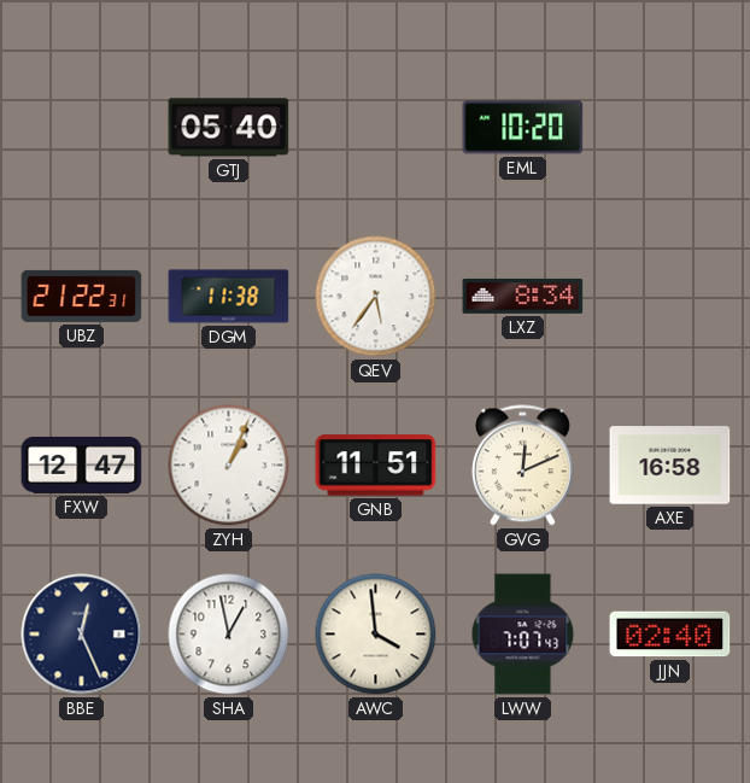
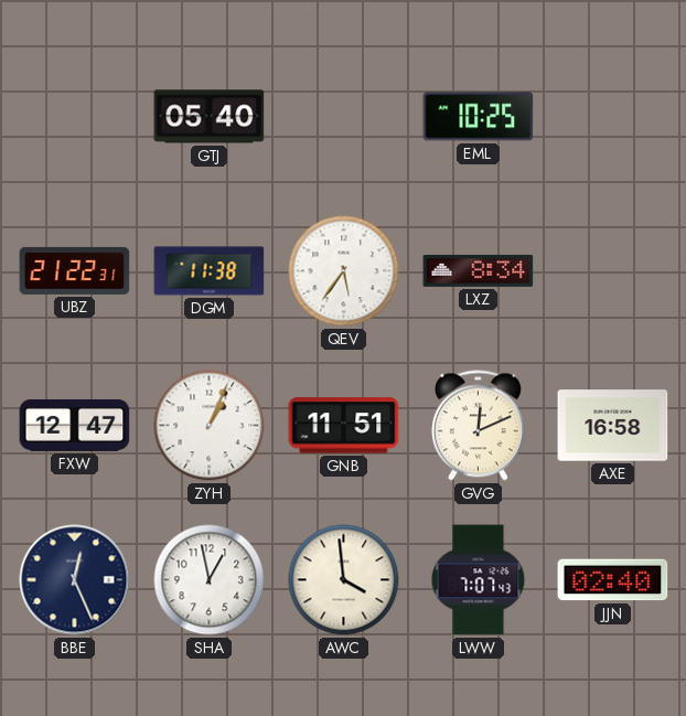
EML: 10:20 -> 10:25
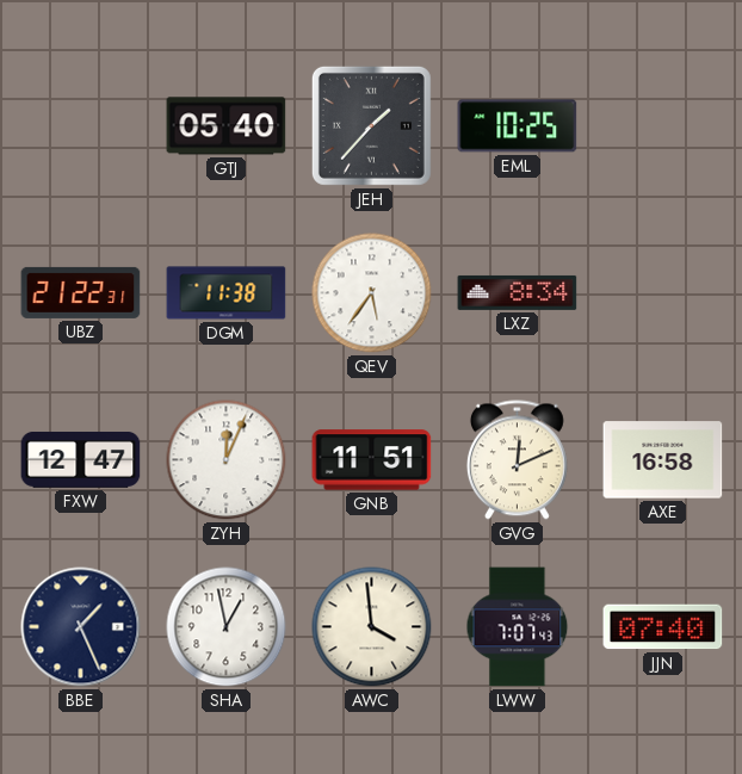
JEH: none -> 1:37
ZYH: 1:04 -> 12:04
BBE: 12:26 -> 1:26
JJN: 02:40 -> 07:40
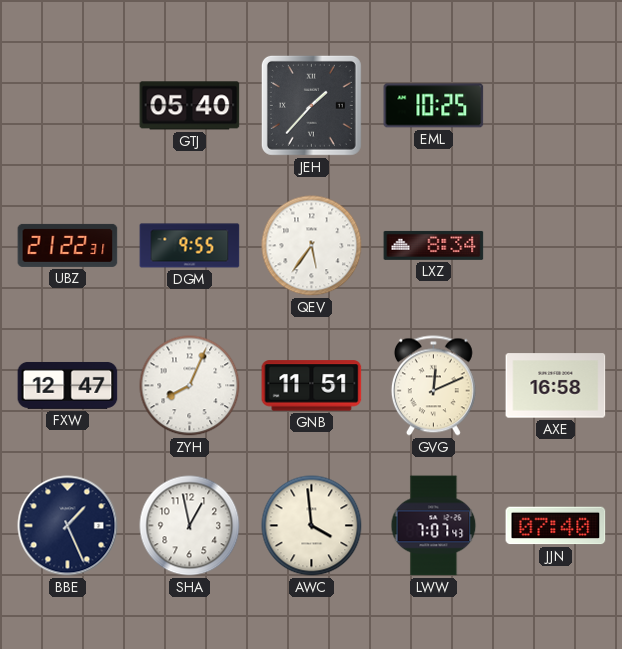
DGM: 11:38 -> 9:55
ZYH: 12:04 -> 8:04
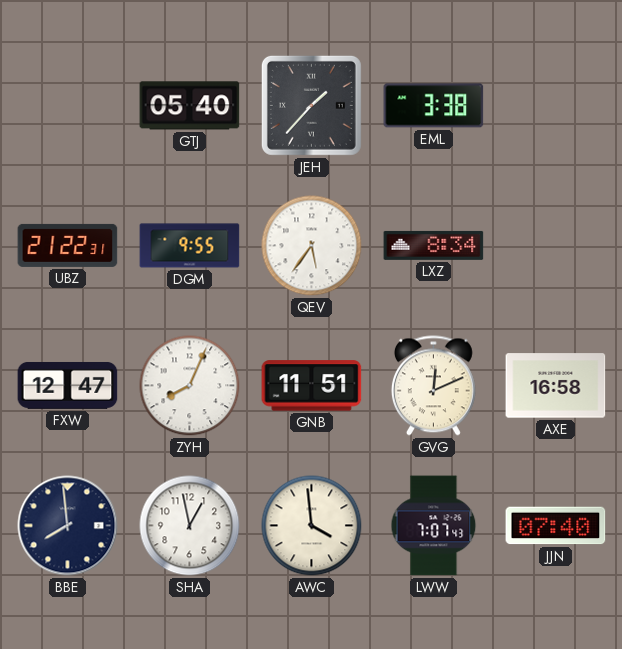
EML: 10:25 -> 3:38
BBE: 1:26 -> 7:59
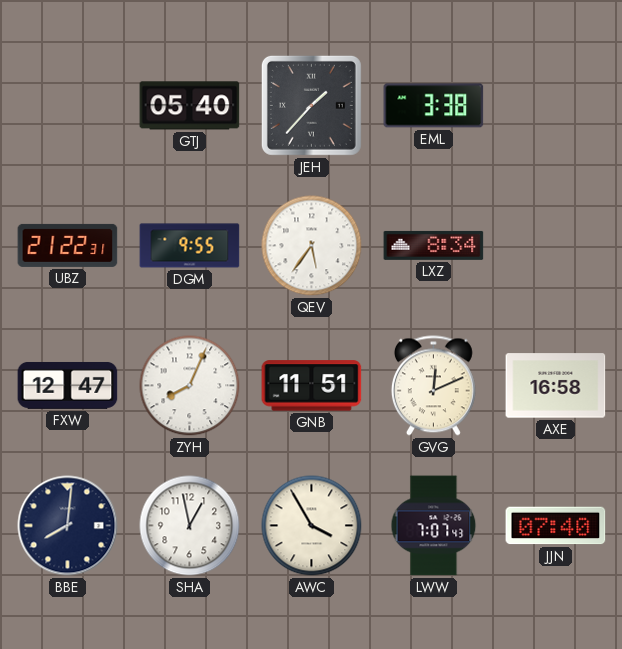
BBE: 7:59 -> 8:01
AWC: 3:59 -> 3:55
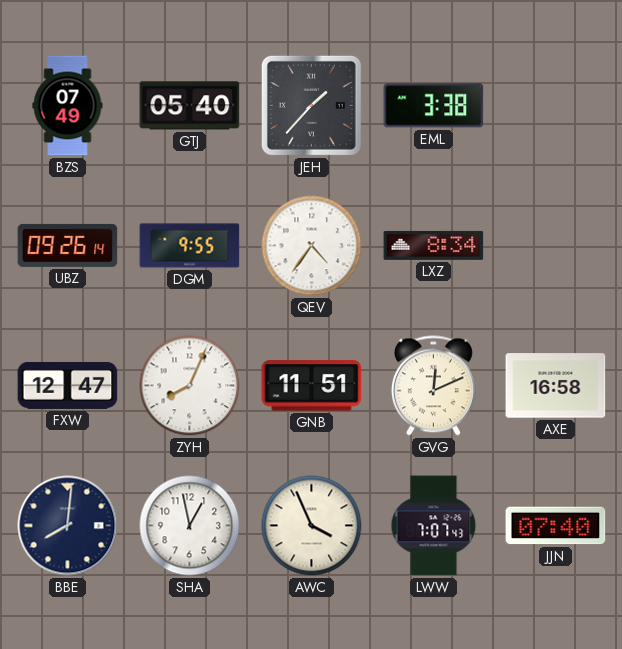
BZS: none -> 07:49
UBZ: 21:22 -> 09:26
QEV: 5:36 -> 4:36
AWC: 3:55 -> 3:56
